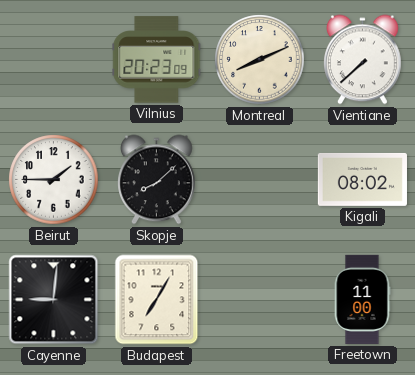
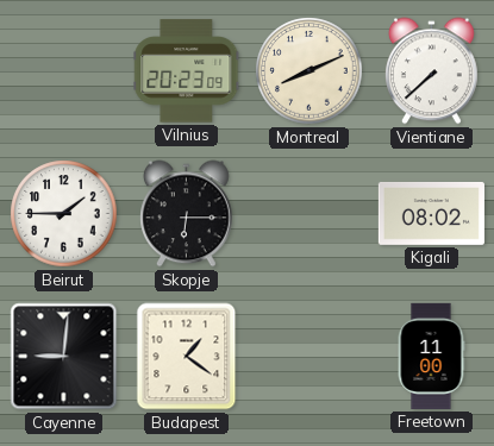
Skopje: 8:08 -> 6:15
Budapest: 7:05 -> 1:21
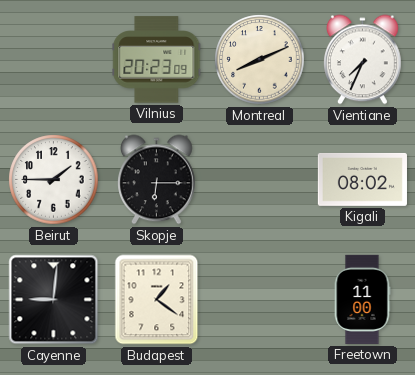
Vientiane: 7:38 -> 7:34
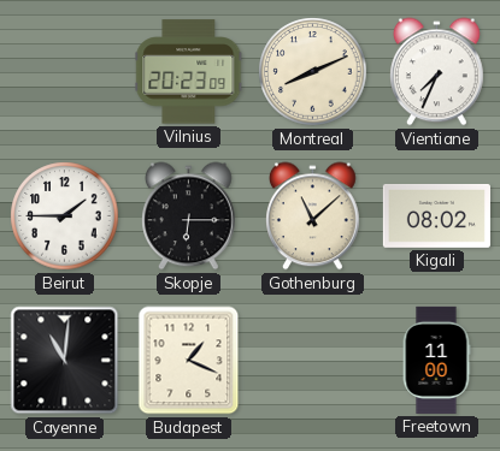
Gothenburg: none -> 11:08
Cayenne: 9:01 -> 11:01
Budapest: 1:21 -> 1:19
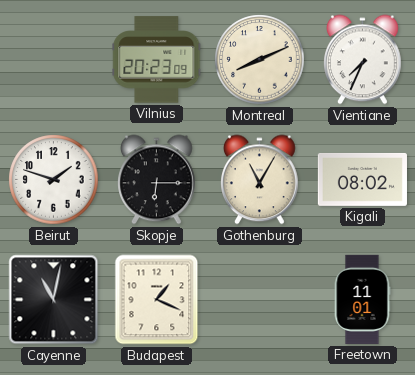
Beirut: 1:45 -> 1:48
Gothenburg: 11:08 -> 11:05
Cayenne: 11:01 -> 11:02
Freetown: 11:00 -> 11:01
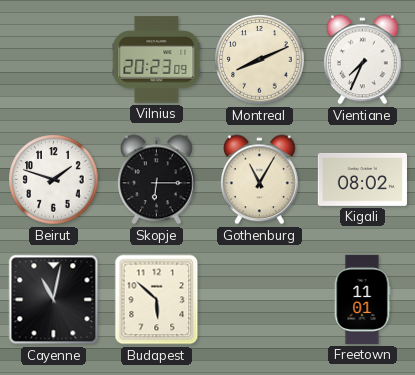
Budapest: 1:19 -> 5:52
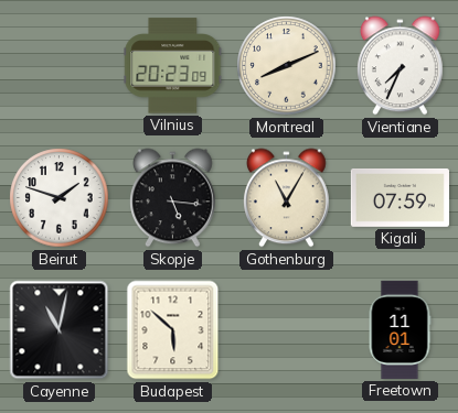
Skopje: 6:15 -> 5:16
Kigali: 08:02 -> 07:59
